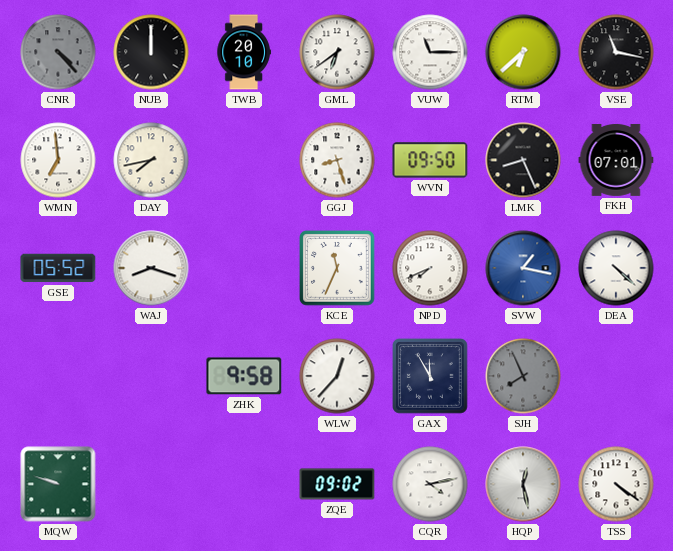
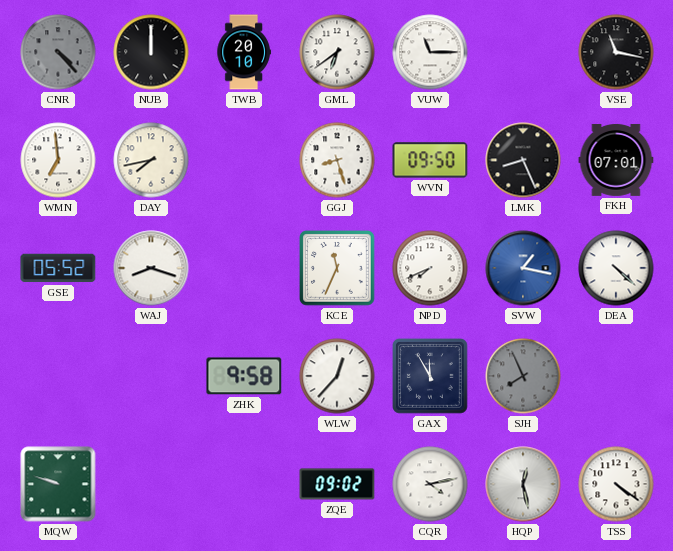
RTM: 6:38 -> none
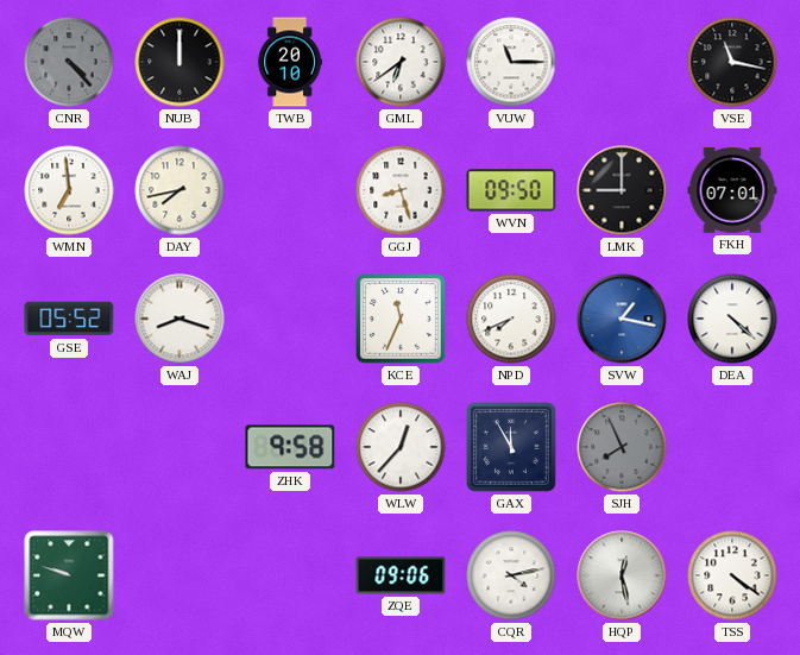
LMK: 8:26 -> 9:00
ZQE: 09:02 -> 09:06
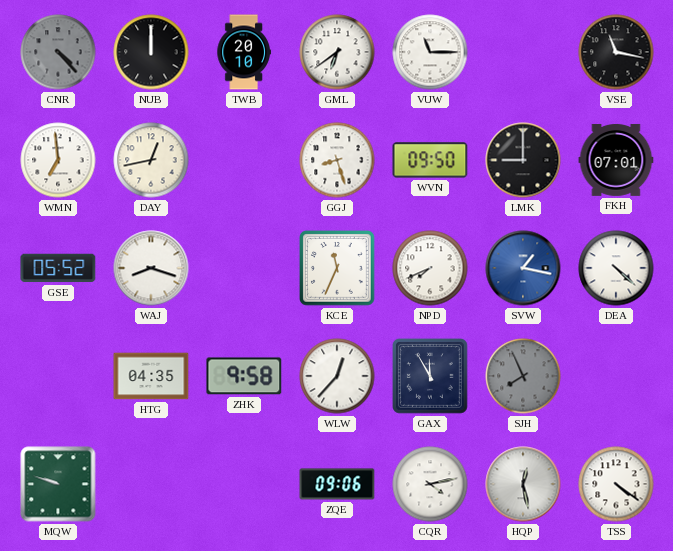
DAY: 7:43 -> 12:43
HTG: none -> 04:35
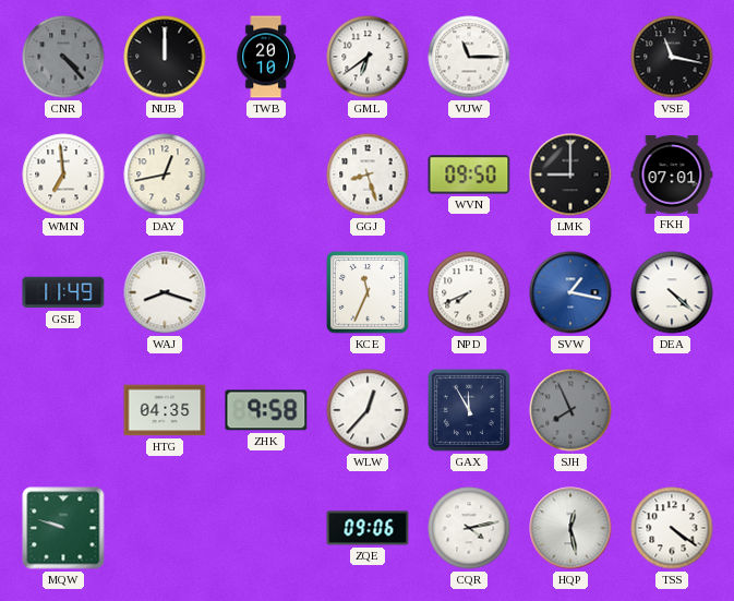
GSE: 05:52 -> 11:49
